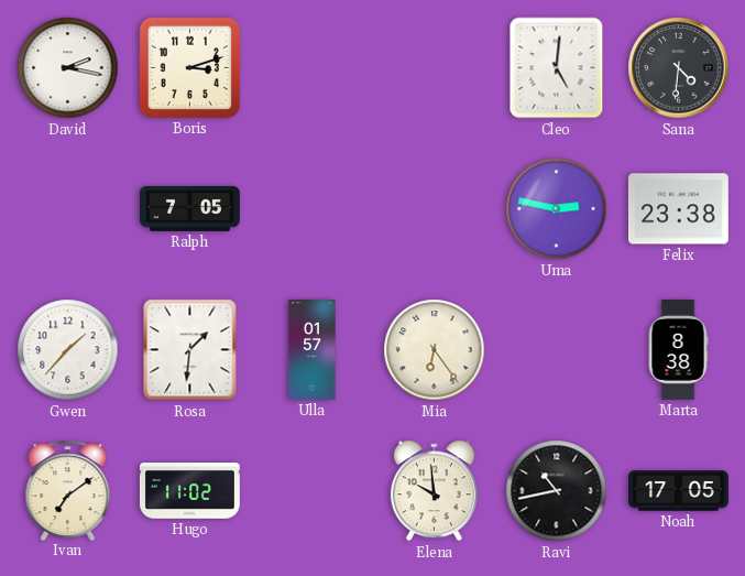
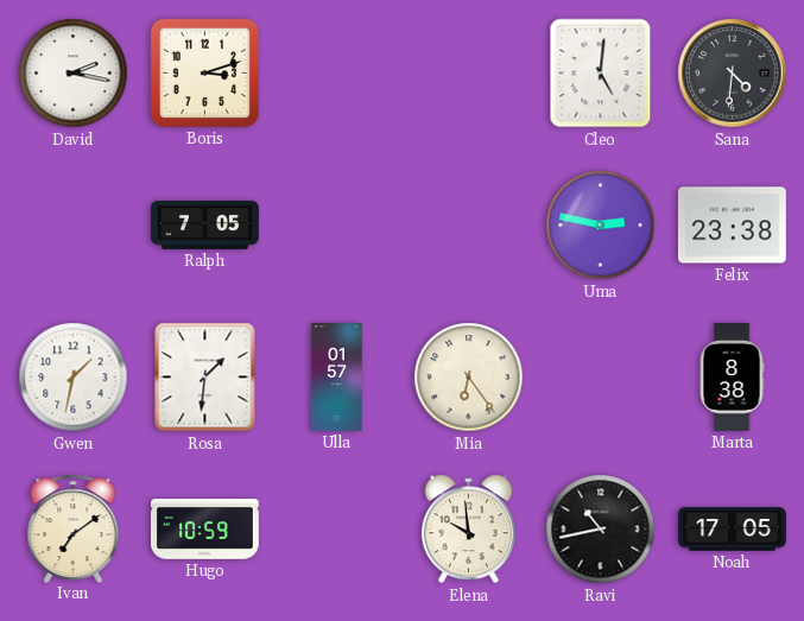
Gwen: 1:37 -> 1:32
Hugo: 11:02 -> 10:59
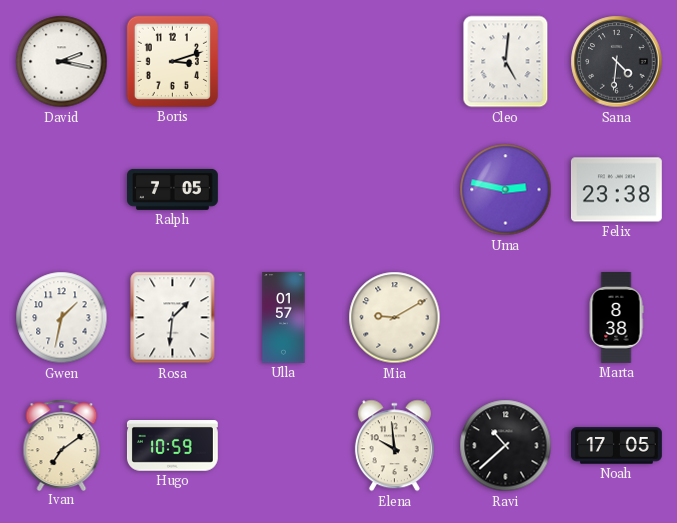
Mia: 6:24 -> 9:10
Ravi: 10:43 -> 10:38
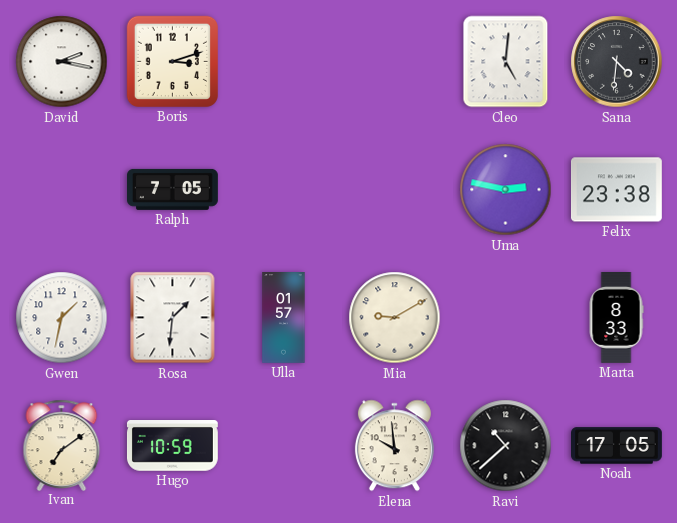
Marta: 8:38 -> 8:33
